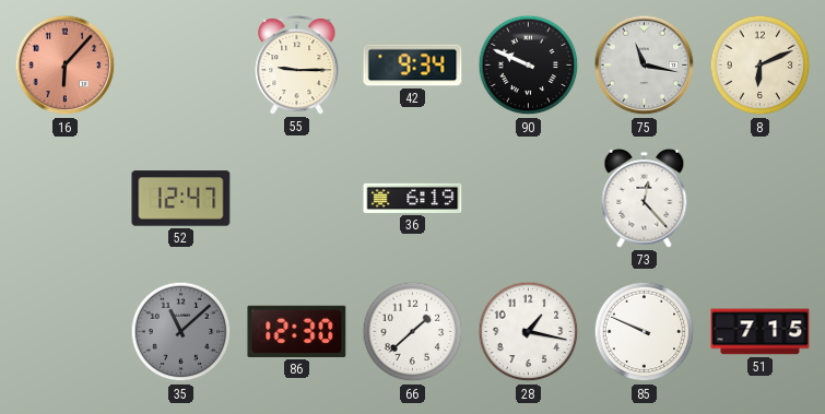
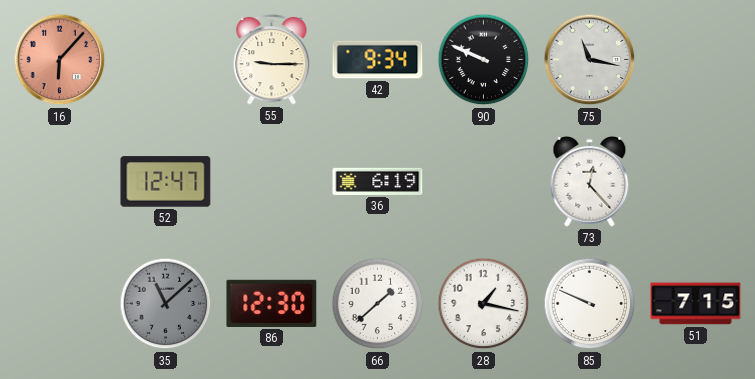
8: 6:11 -> none
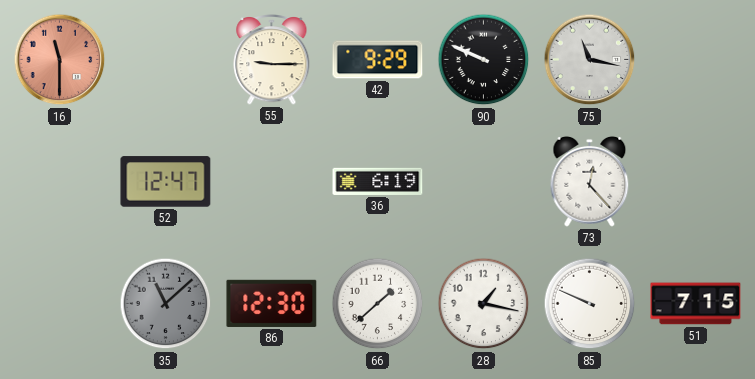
16: 6:07 -> 11:30
42: 9:34 -> 9:29
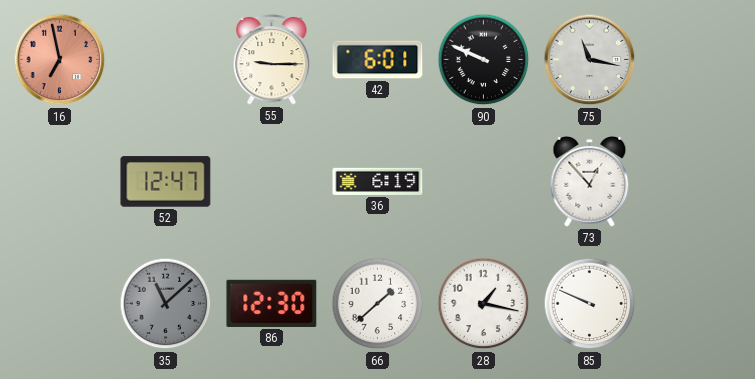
16: 11:30 -> 6:58
42: 9:29 -> 6:01
73: 12:23 -> 12:53
51: 7:15 -> none
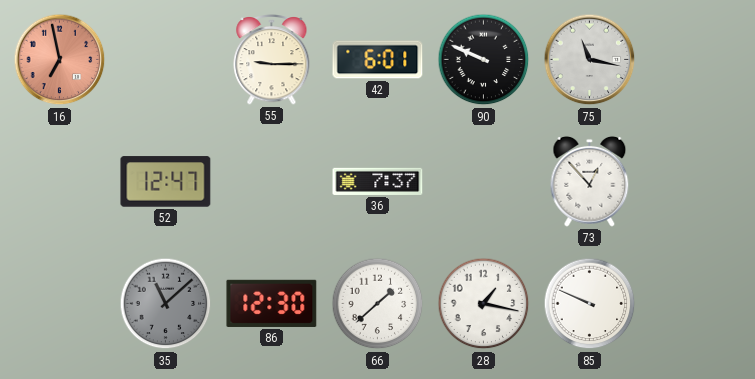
36: 6:19 -> 7:37
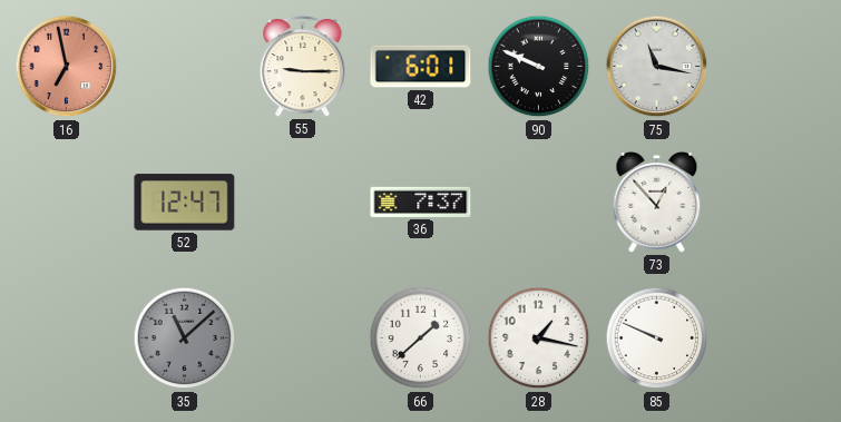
86: 12:30 -> none
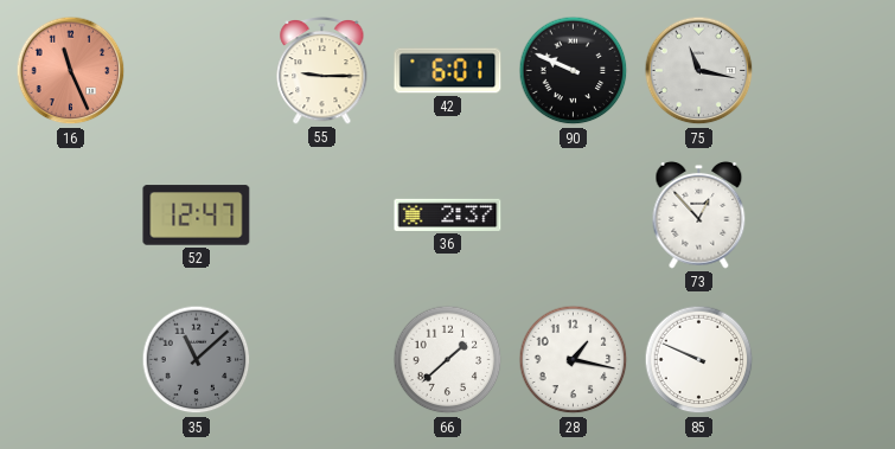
16: 6:58 -> 11:26
36: 7:37 -> 2:37
